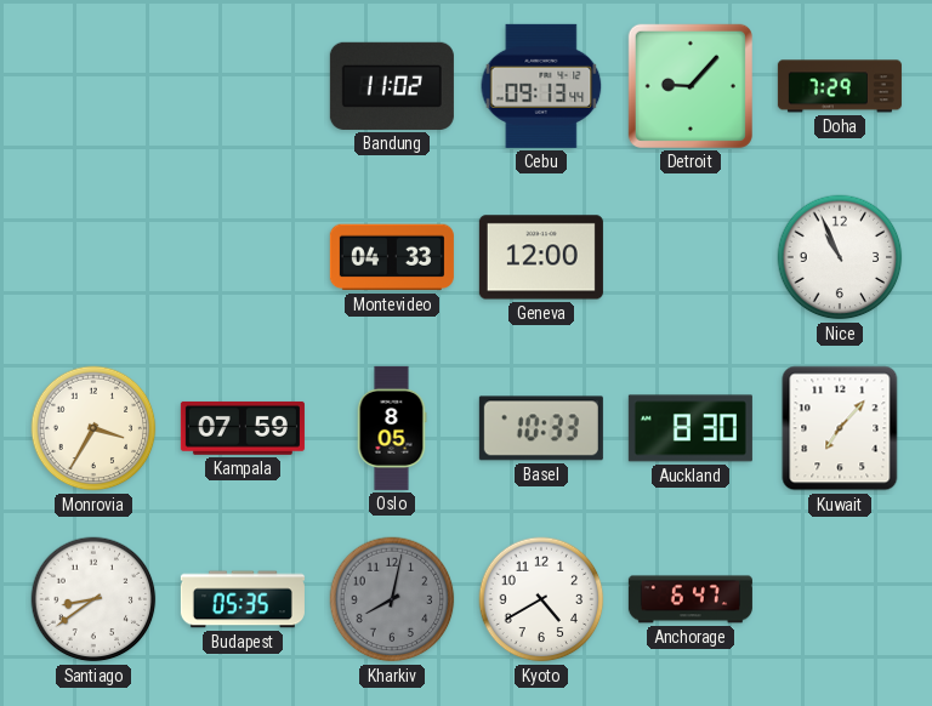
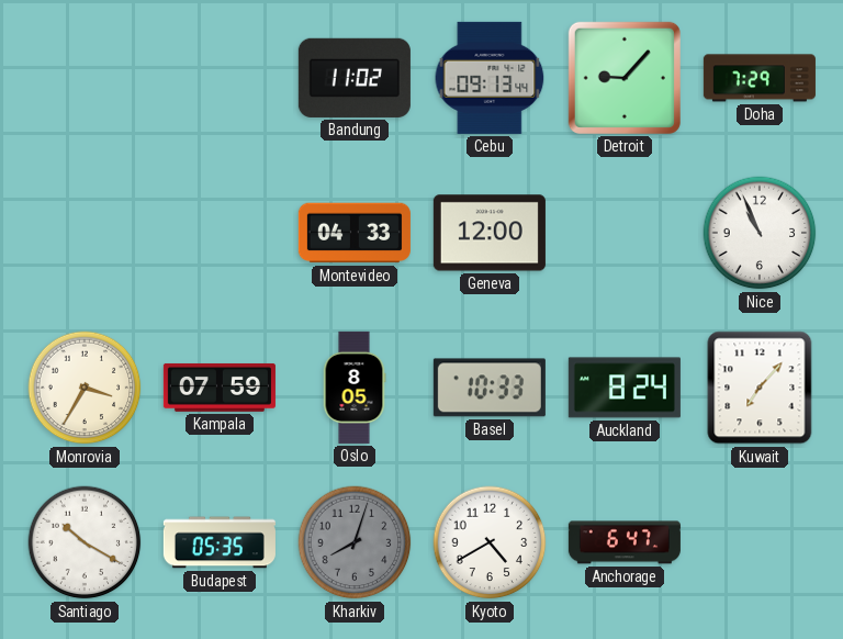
Auckland: 8:30 -> 8:24
Santiago: 8:39 -> 10:20
Kharkiv: 8:02 -> 8:03
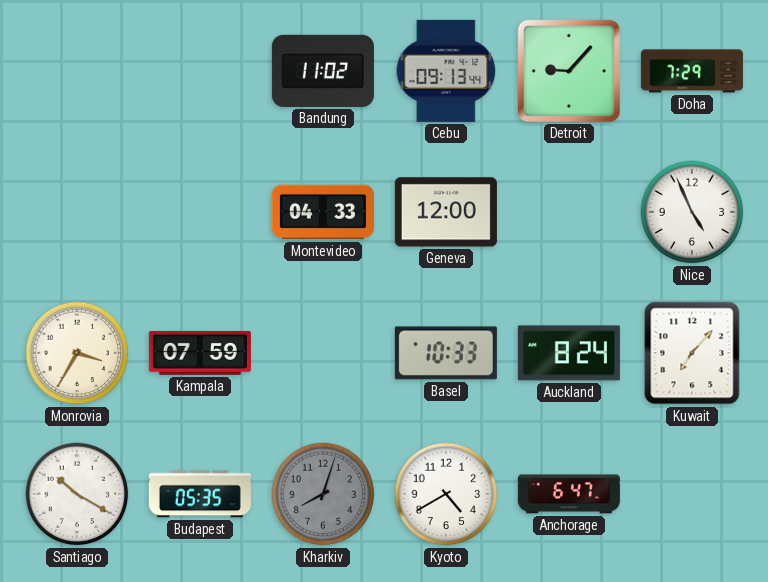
Nice: 10:56 -> 4:56
Oslo: 8:05 -> none
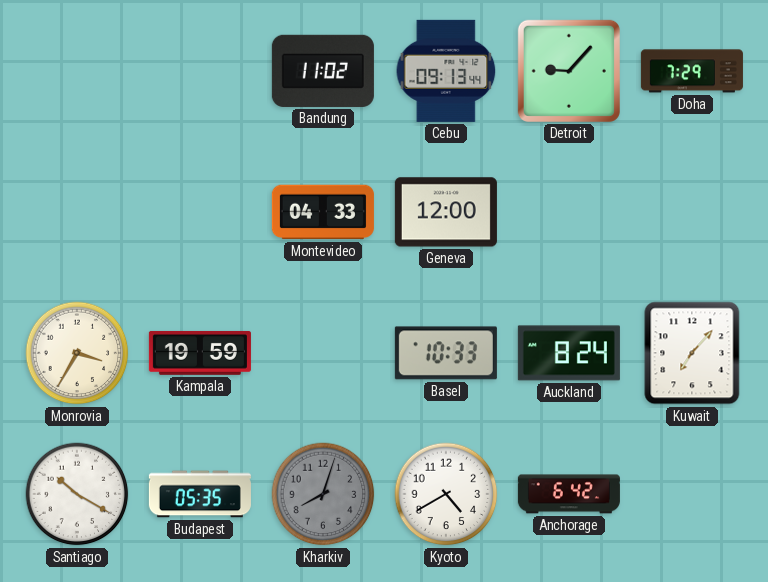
Nice: 4:56 -> none
Kampala: 07:59 -> 19:59
Anchorage: 6:47 -> 6:42
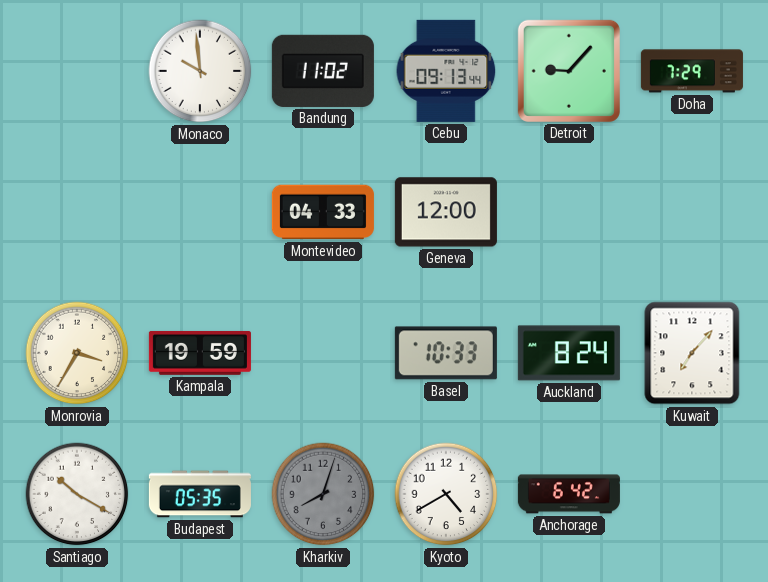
Monaco: none -> 9:59
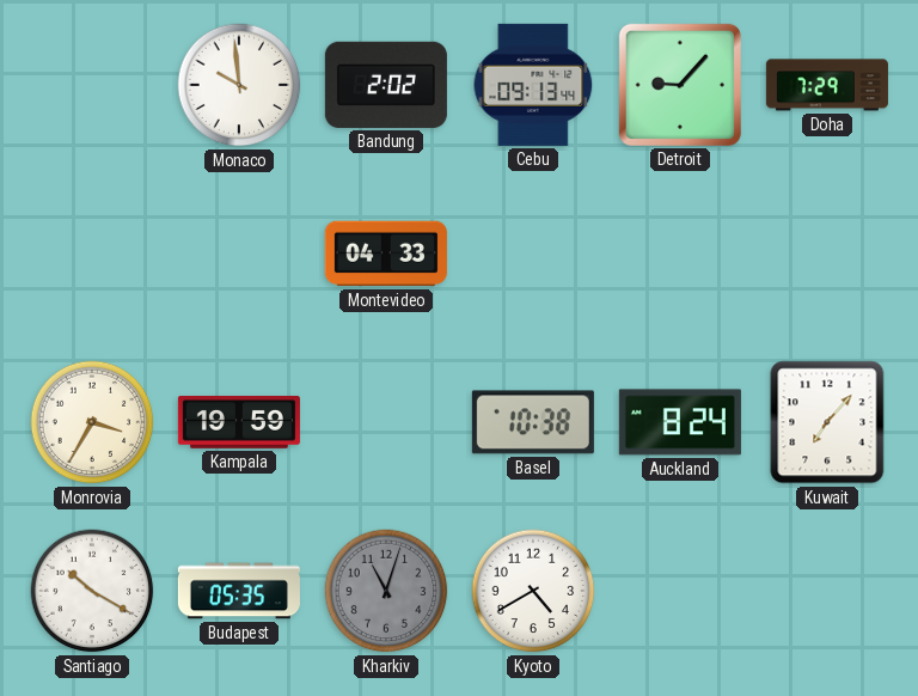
Bandung: 11:02 -> 2:02
Geneva: 12:00 -> none
Basel: 10:33 -> 10:38
Kharkiv: 8:03 -> 11:03
Anchorage: 6:42 -> none
